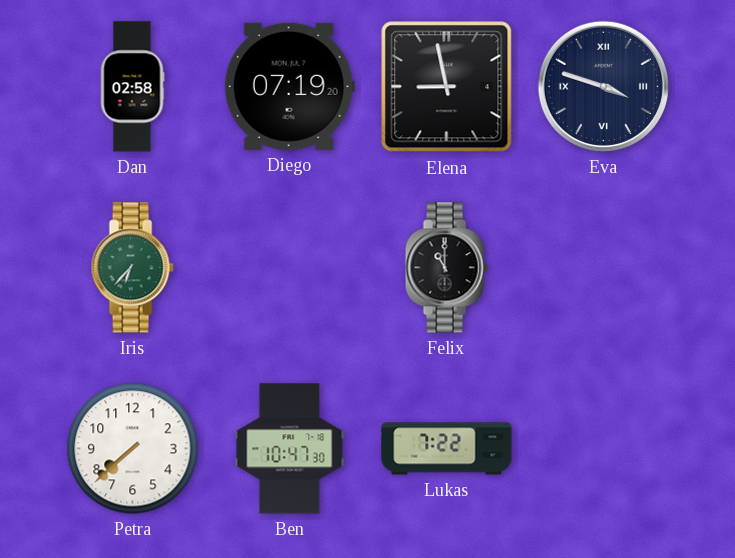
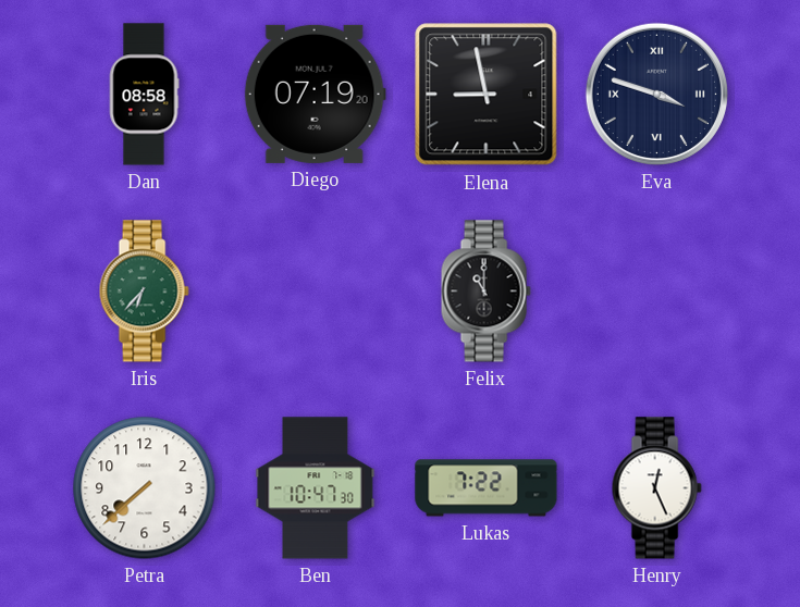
Dan: 02:58 -> 08:58
Henry: none -> 12:26
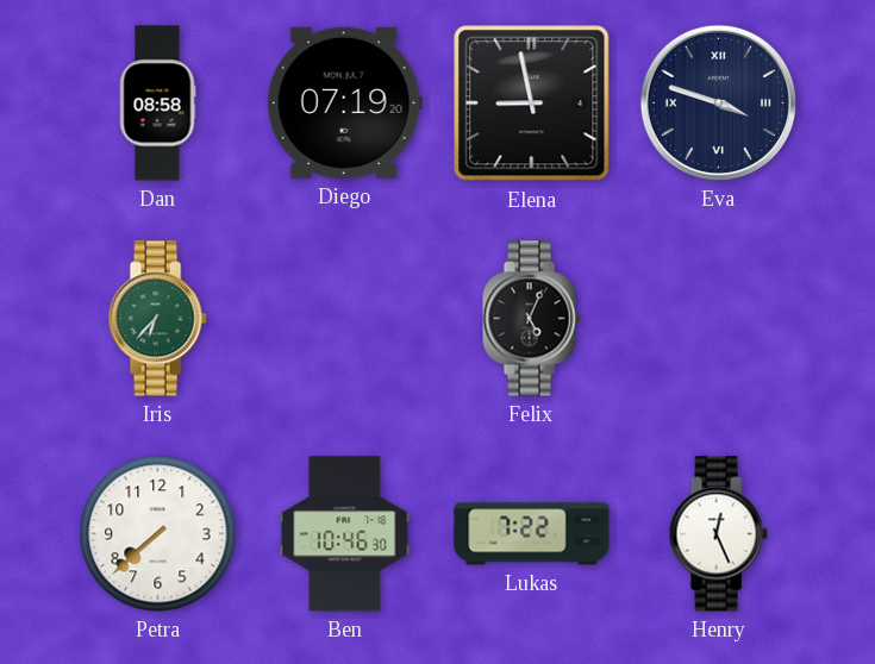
Felix: 11:00 -> 5:04
Ben: 10:47 -> 10:46
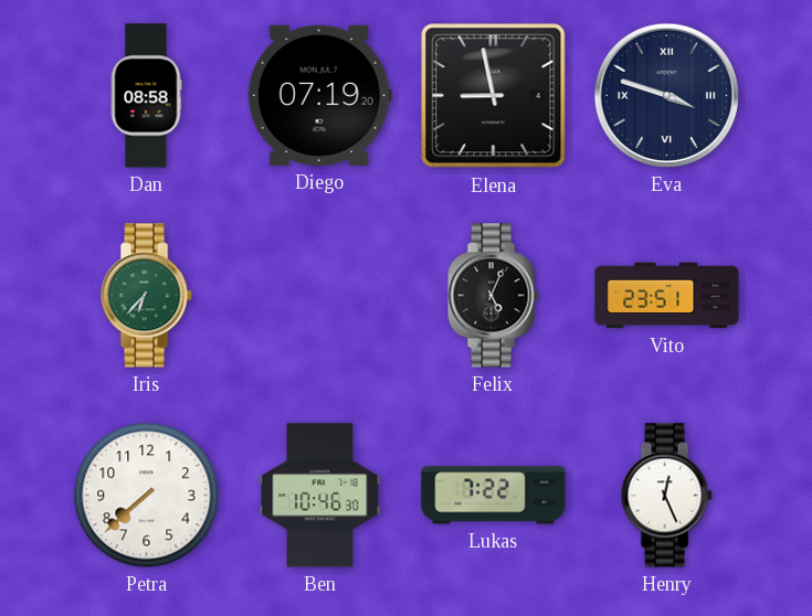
Vito: none -> 23:51
